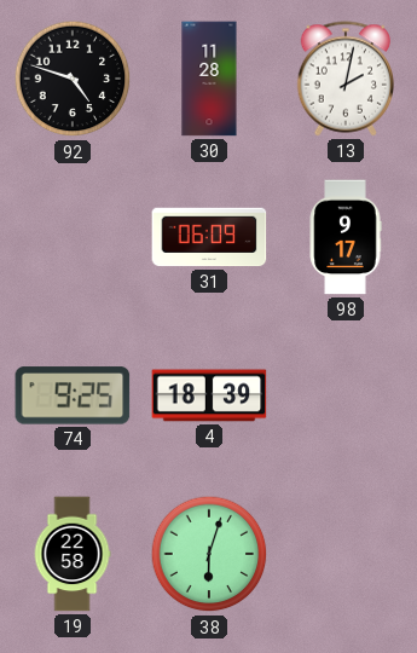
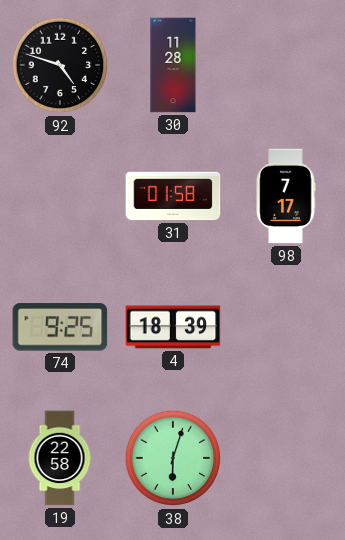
13: 2:02 -> none
31: 06:09 -> 01:58
98: 9:17 -> 7:17
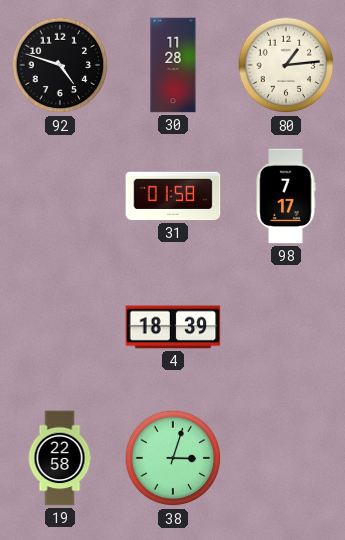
80: none -> 1:14
74: 9:25 -> none
38: 6:03 -> 3:03
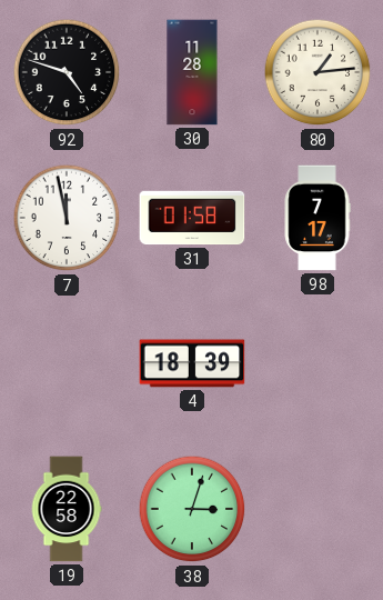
7: none -> 11:58
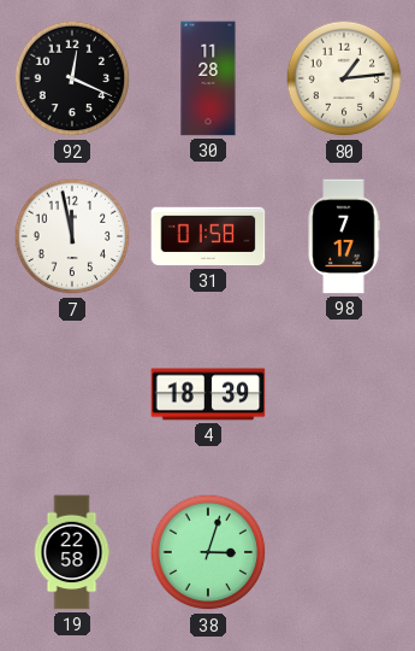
92: 4:48 -> 12:19
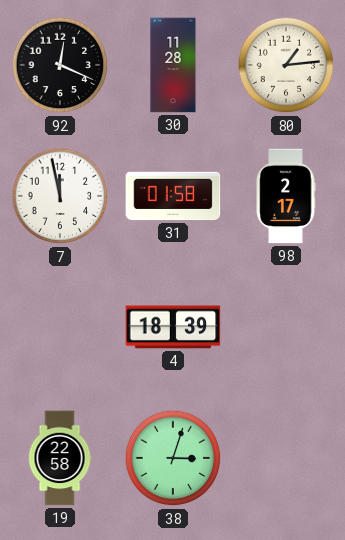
98: 7:17 -> 2:17
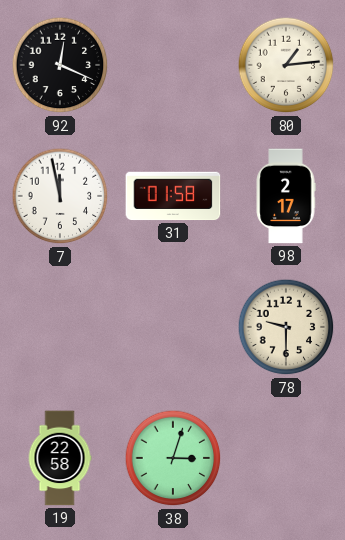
30: 11:28 -> none
4: 18:39 -> none
78: none -> 9:30
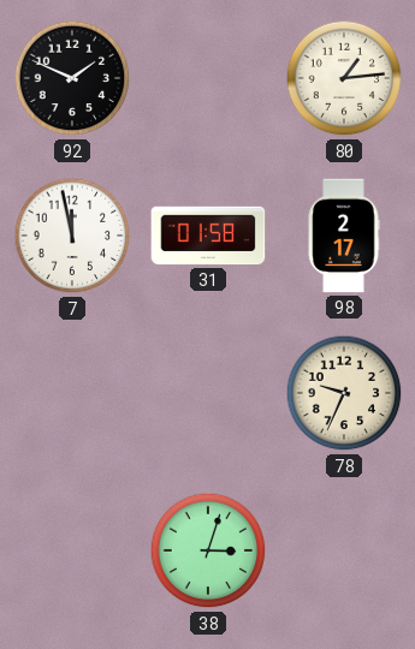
92: 12:19 -> 1:49
78: 9:30 -> 9:34
19: 22:58 -> none
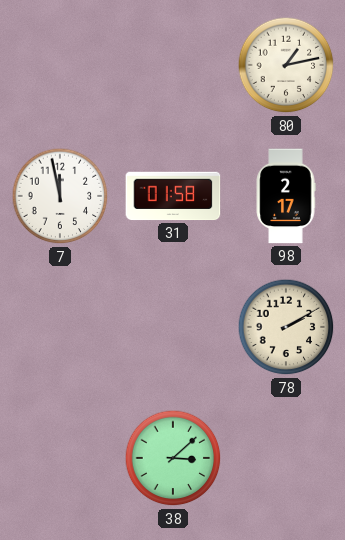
92: 1:49 -> none
80: 1:14 -> 1:13
78: 9:34 -> 2:10
38: 3:03 -> 3:08
